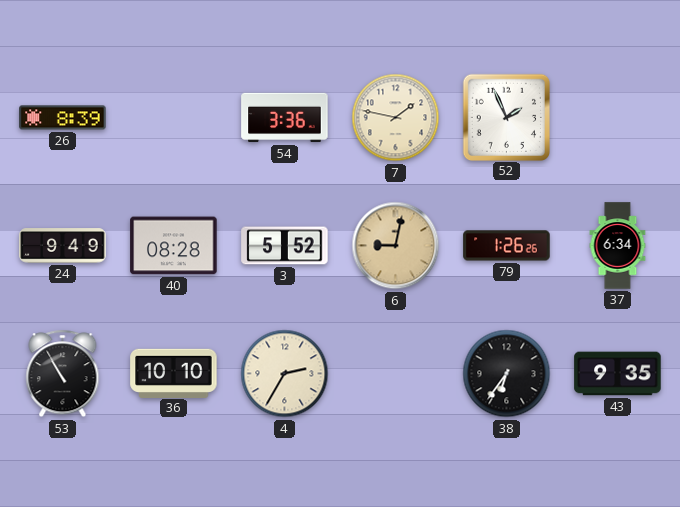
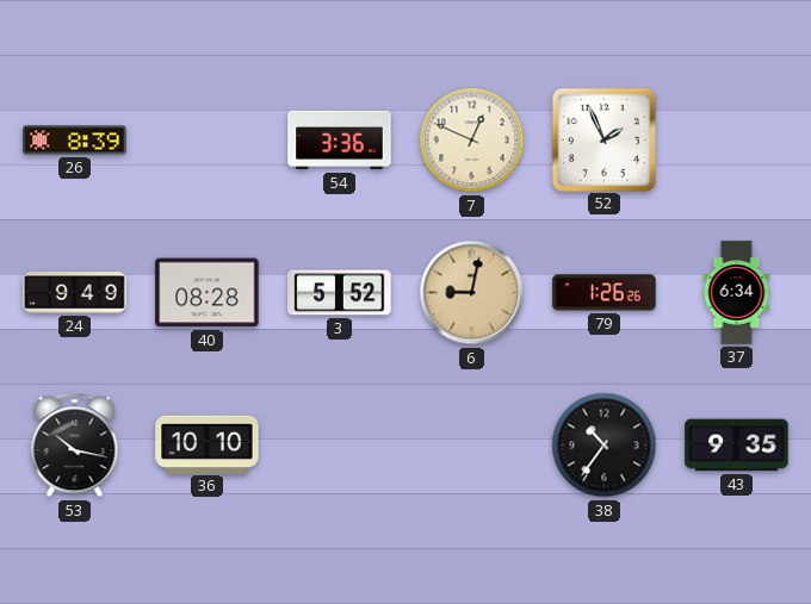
7: 1:47 -> 12:49
53: 10:55 -> 10:17
4: 2:35 -> none
38: 6:36 -> 10:36
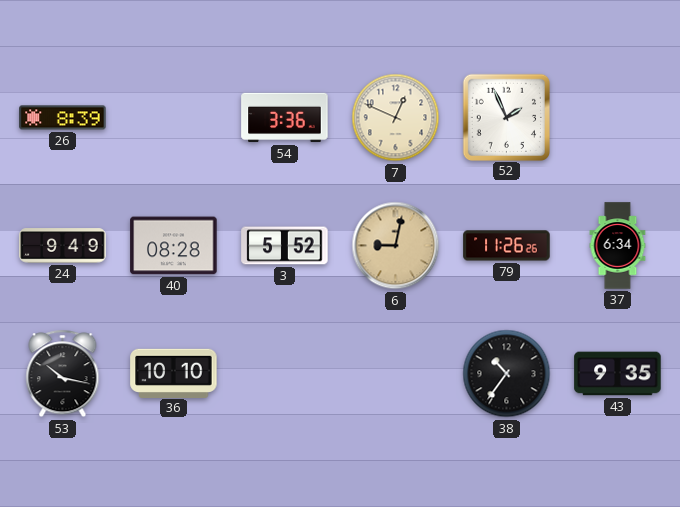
79: 1:26 -> 11:26
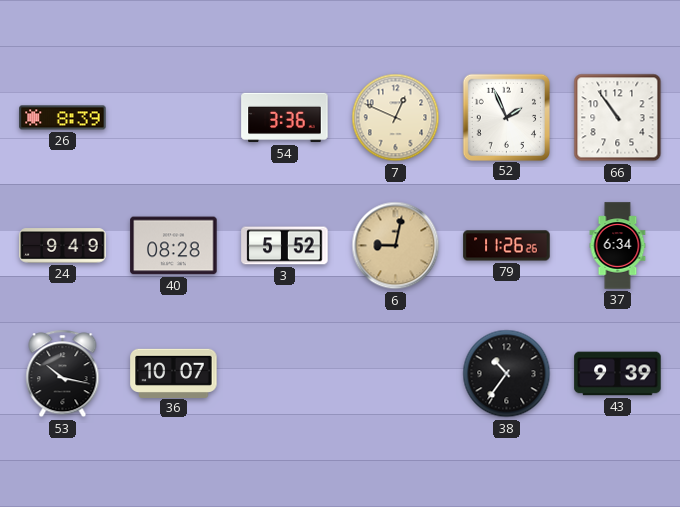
66: none -> 10:54
36: 10:10 -> 10:07
43: 9:35 -> 9:39
